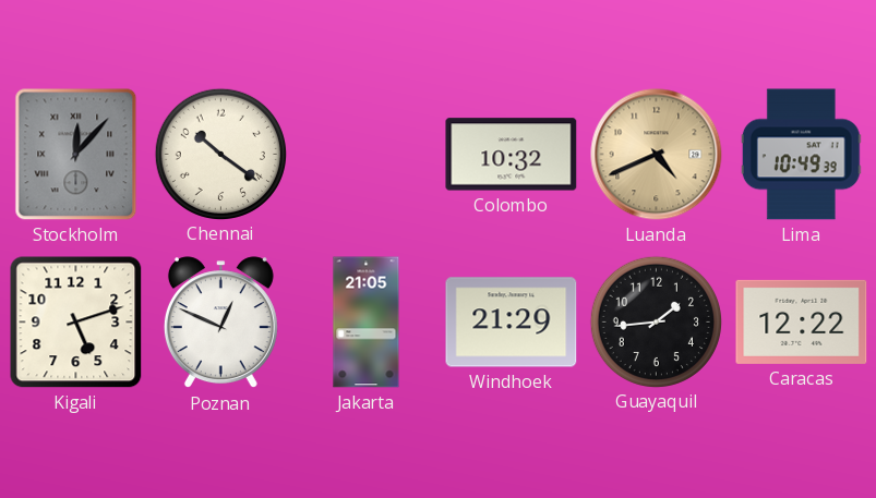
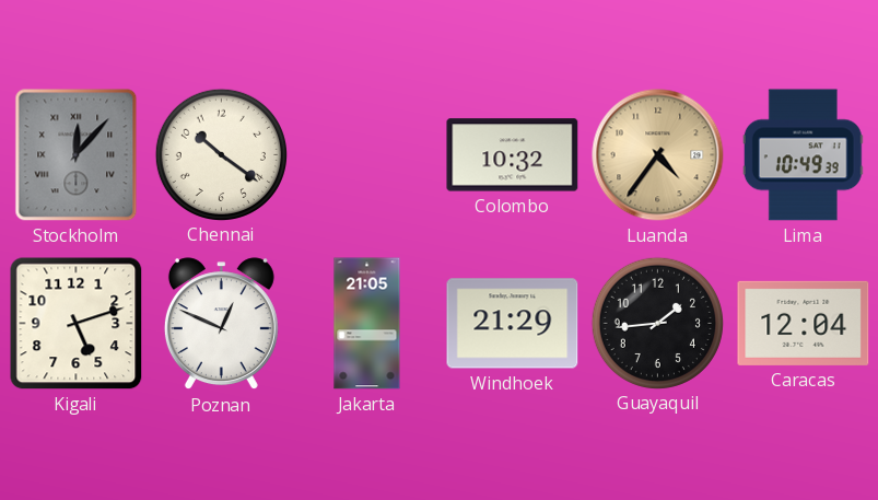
Luanda: 4:41 -> 4:36
Caracas: 12:22 -> 12:04
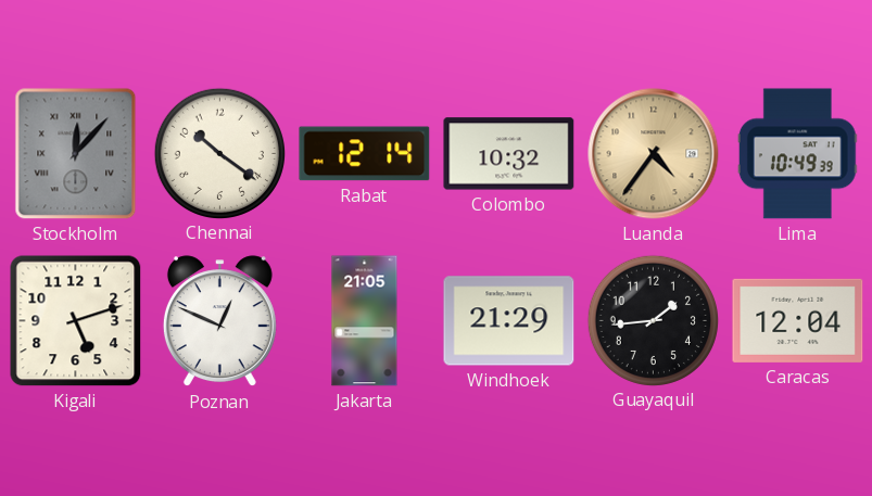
Rabat: none -> 12:14
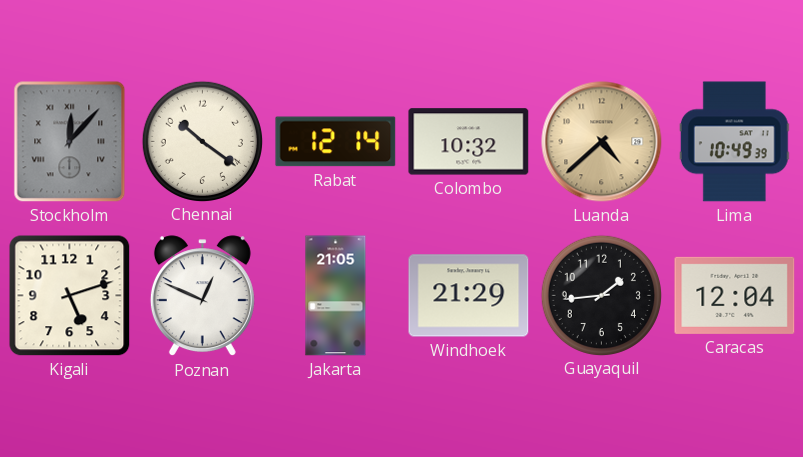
Luanda: 4:36 -> 4:38
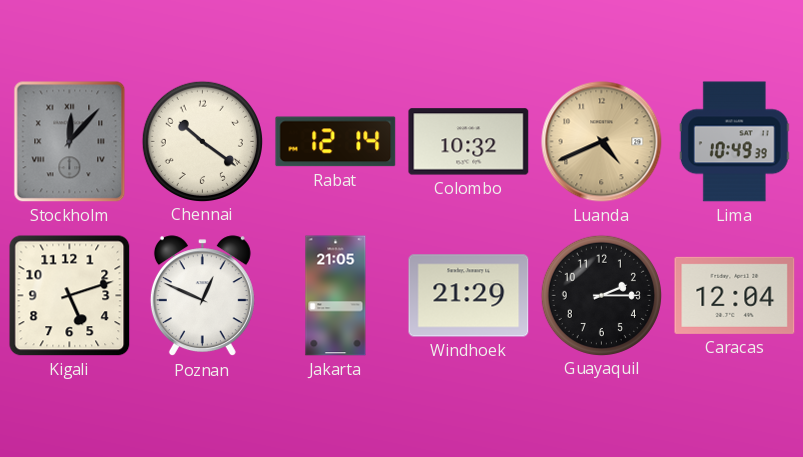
Luanda: 4:38 -> 4:41
Guayaquil: 1:44 -> 2:15
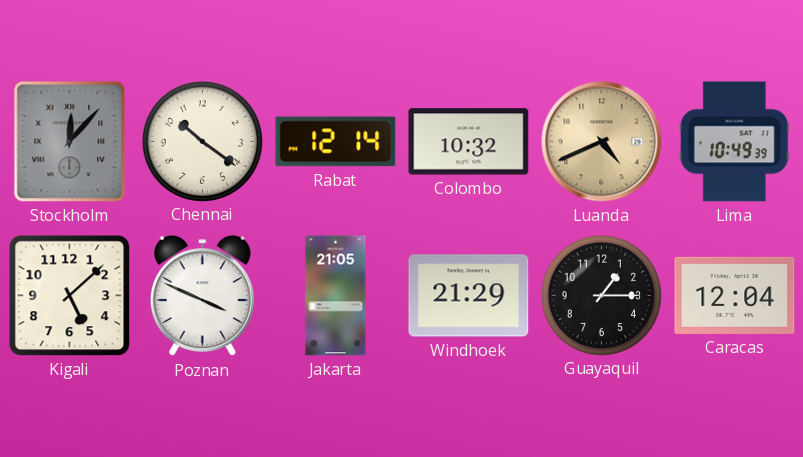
Kigali: 5:12 -> 5:08
Poznan: 12:49 -> 3:49
Guayaquil: 2:15 -> 1:15
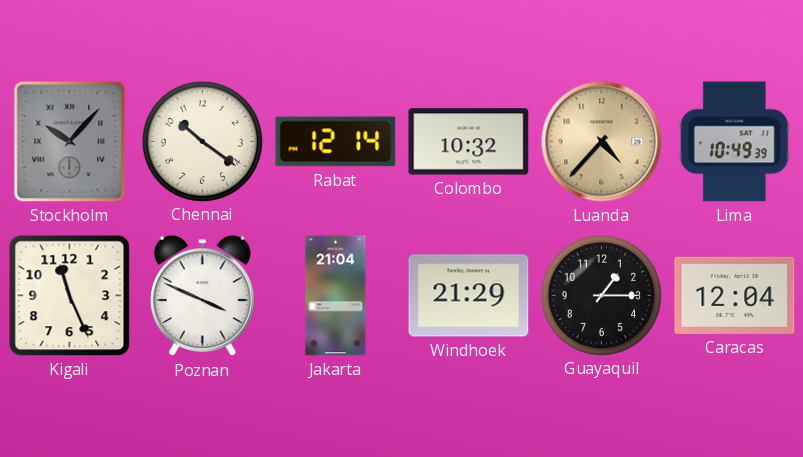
Stockholm: 12:07 -> 10:07
Luanda: 4:41 -> 4:37
Kigali: 5:08 -> 11:26
Jakarta: 21:05 -> 21:04
